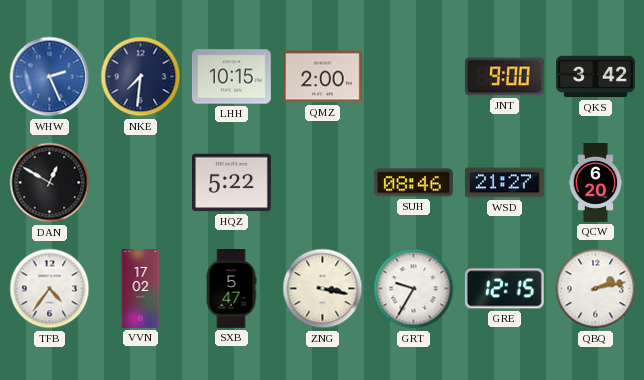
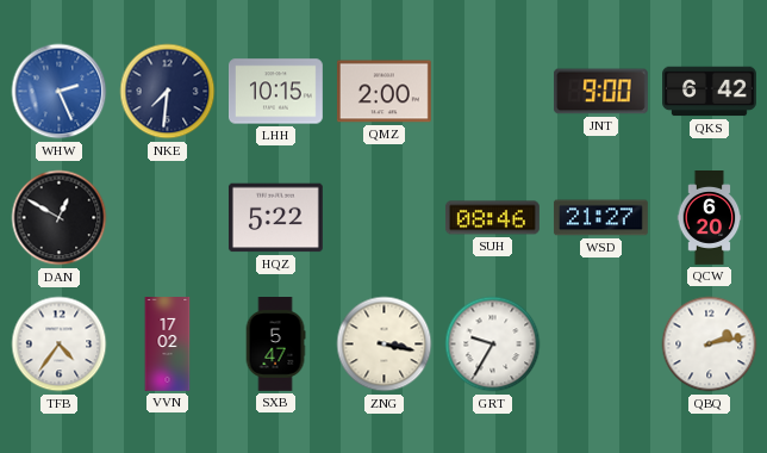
QKS: 3:42 -> 6:42
GRE: 12:15 -> none
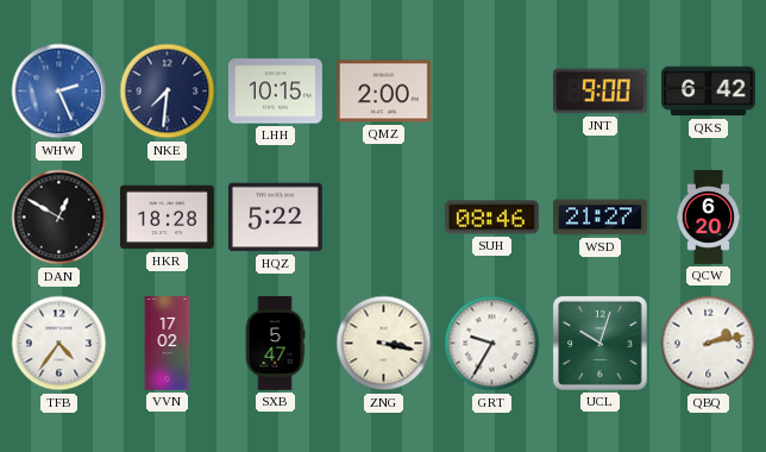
HKR: none -> 18:28
UCL: none -> 10:03
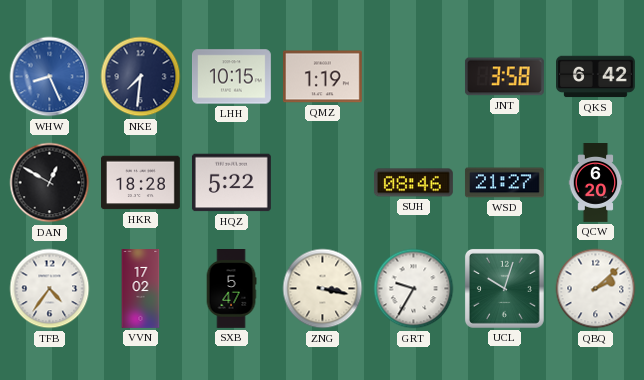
WHW: 2:26 -> 8:26
QMZ: 2:00 -> 1:19
JNT: 9:00 -> 3:58
QBQ: 2:13 -> 2:08
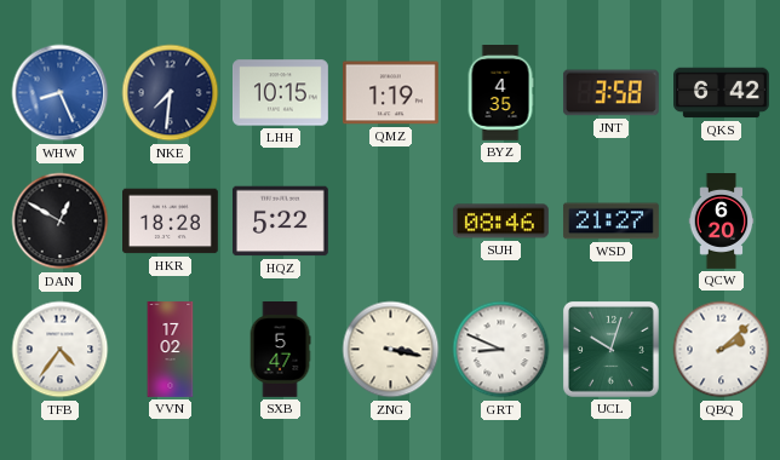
BYZ: none -> 4:35
GRT: 9:35 -> 8:49
